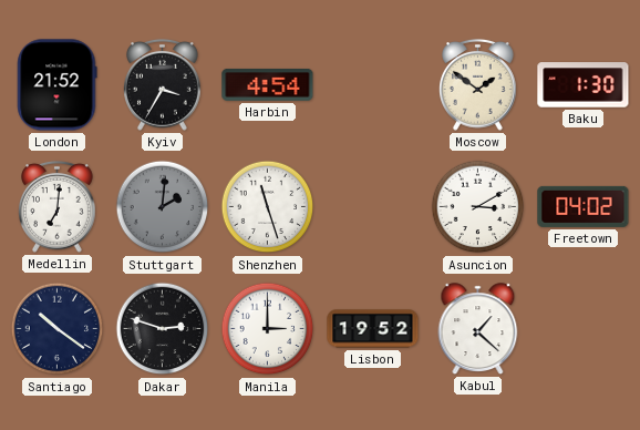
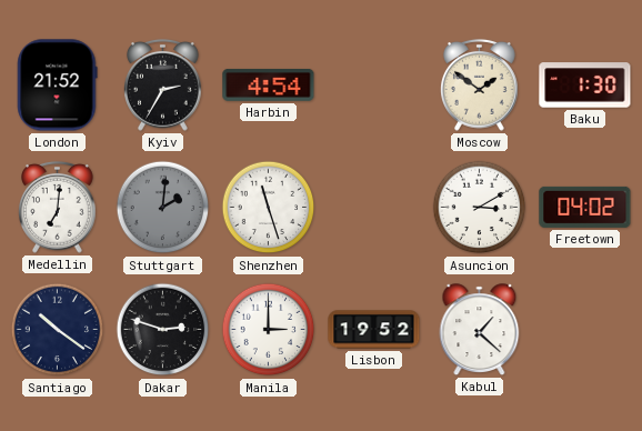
Kyiv: 3:35 -> 2:35
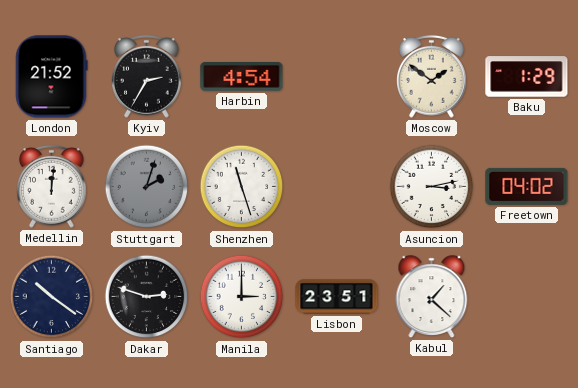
Baku: 1:30 -> 1:29
Medellin: 7:01 -> 12:01
Stuttgart: 2:01 -> 2:03
Asuncion: 3:10 -> 3:13
Lisbon: 19:52 -> 23:51
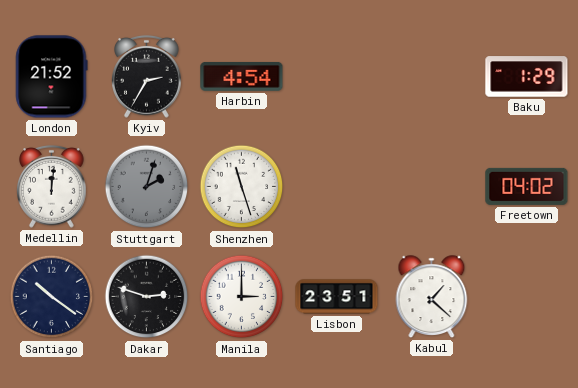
Moscow: 1:51 -> none
Asuncion: 3:13 -> none
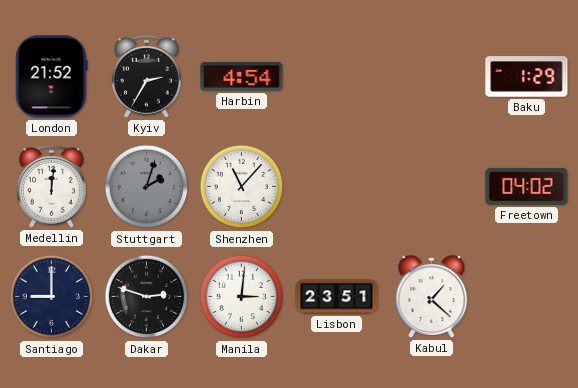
Shenzhen: 11:27 -> 11:07
Santiago: 10:21 -> 9:00
Manila: 3:00 -> 3:01
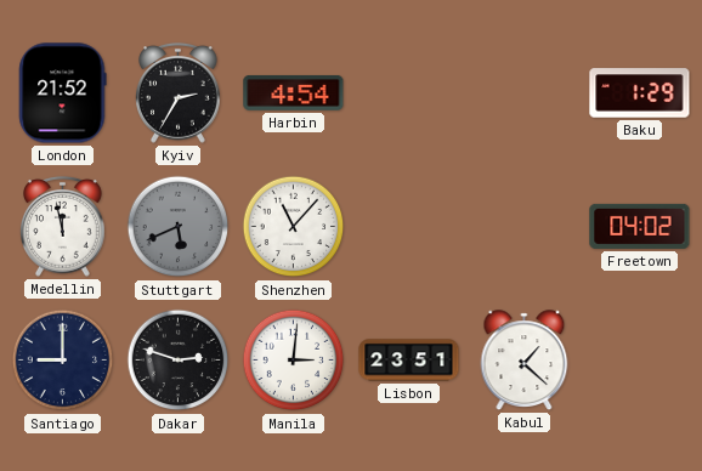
Medellin: 12:01 -> 11:58
Stuttgart: 2:03 -> 5:41
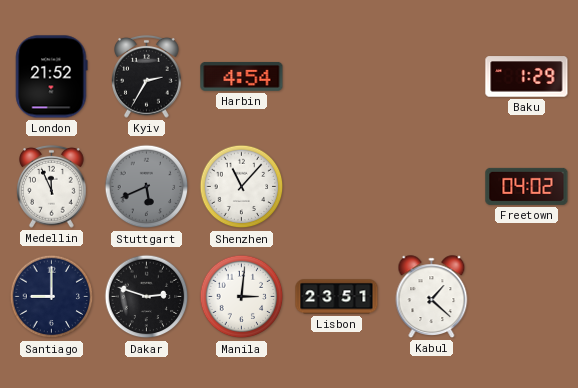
Medellin: 11:58 -> 11:56
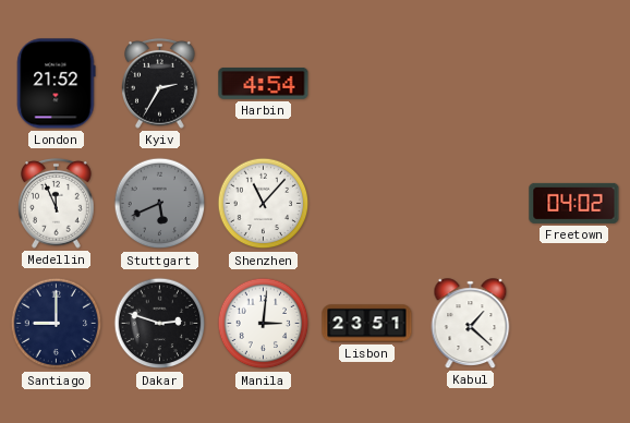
Baku: 1:29 -> none
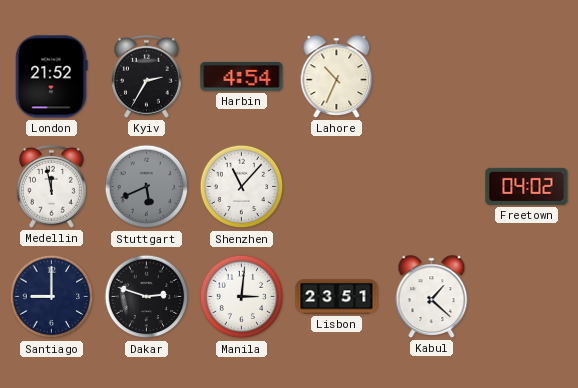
Lahore: none -> 10:34
Medellin: 11:56 -> 11:58
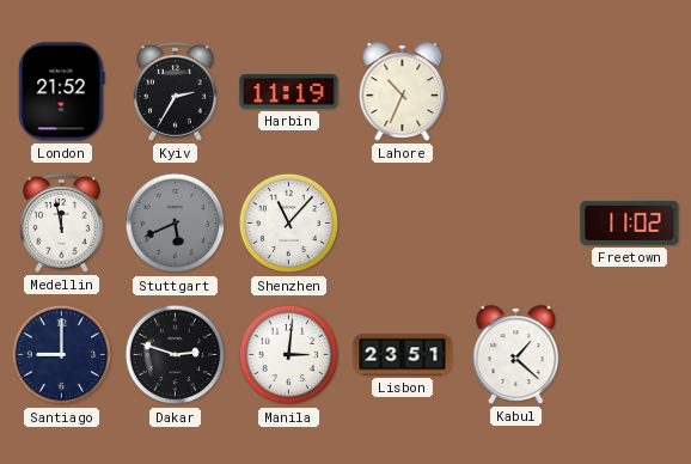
Harbin: 4:54 -> 11:19
Freetown: 04:02 -> 11:02
